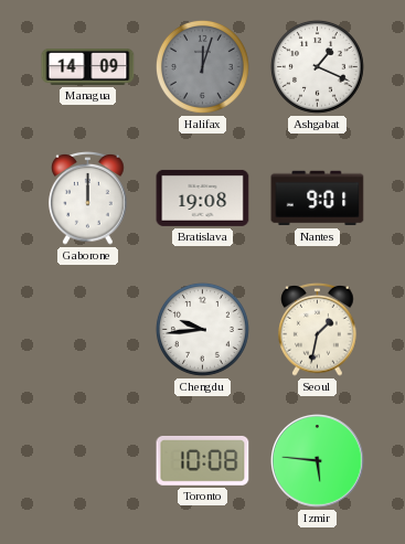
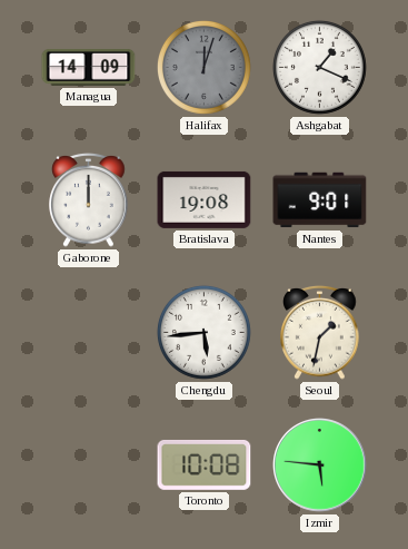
Chengdu: 9:44 -> 5:44
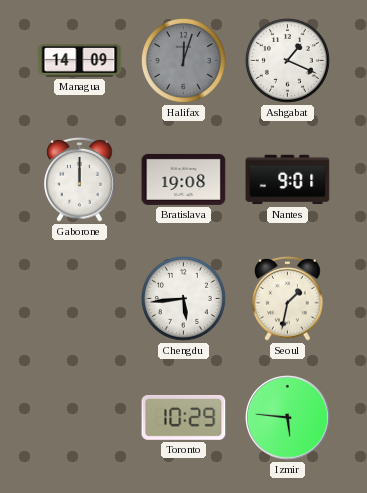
Toronto: 10:08 -> 10:29
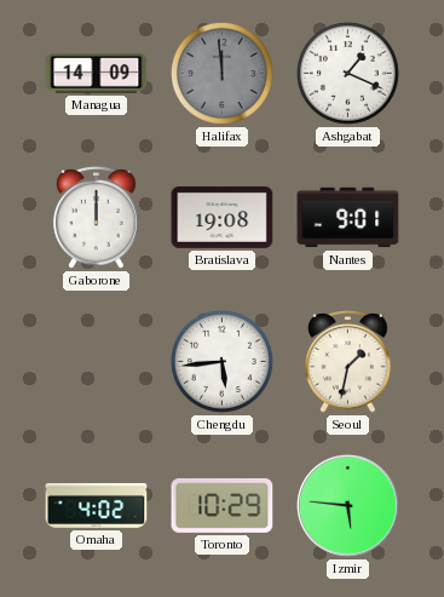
Halifax: 12:03 -> 11:59
Omaha: none -> 4:02
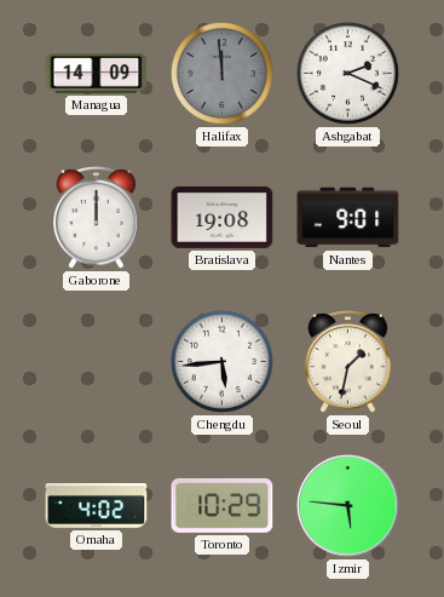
Ashgabat: 1:19 -> 2:19
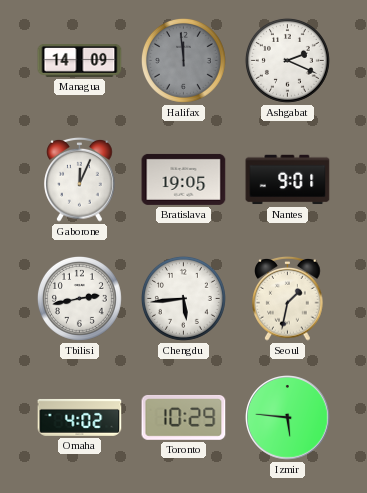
Gaborone: 12:00 -> 12:04
Bratislava: 19:08 -> 19:05
Tbilisi: none -> 2:43
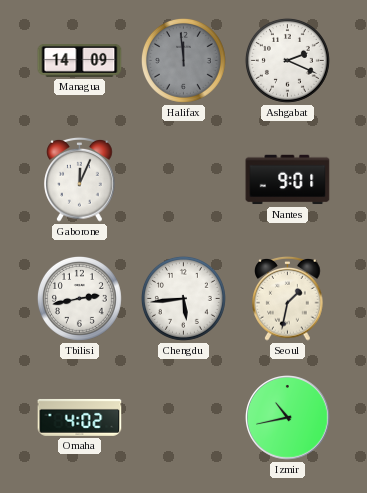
Bratislava: 19:05 -> none
Toronto: 10:29 -> none
Izmir: 5:46 -> 10:43
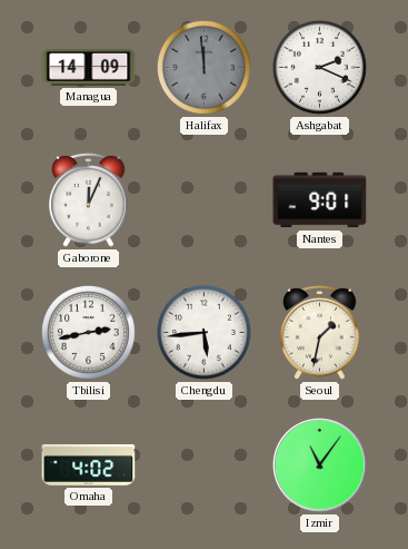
Izmir: 10:43 -> 11:06
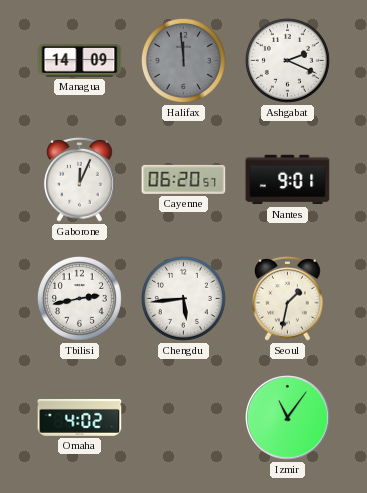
Cayenne: none -> 06:20
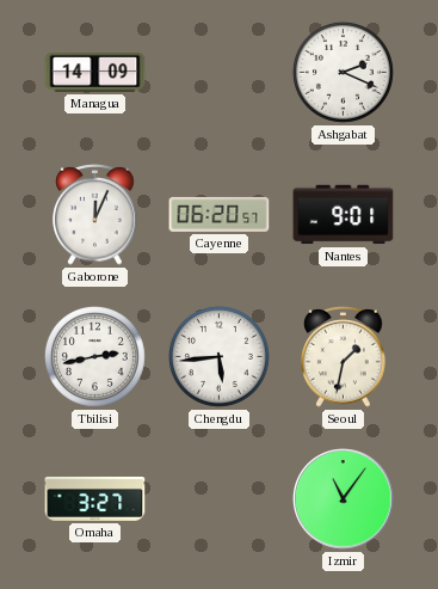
Halifax: 11:59 -> none
Omaha: 4:02 -> 3:27
